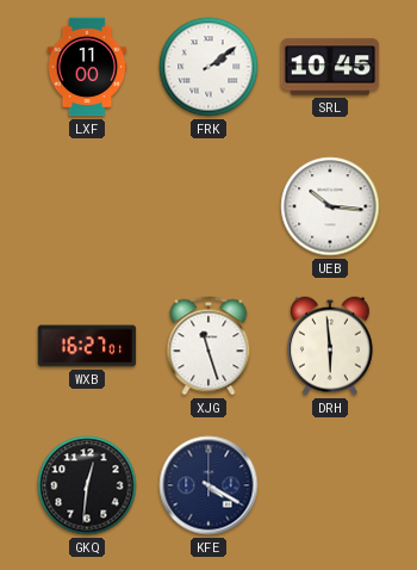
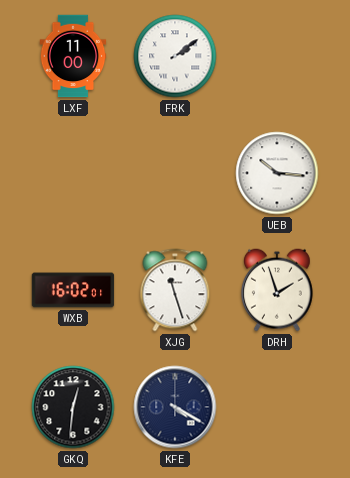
SRL: 10:45 -> none
WXB: 16:27 -> 16:02
DRH: 5:59 -> 1:57
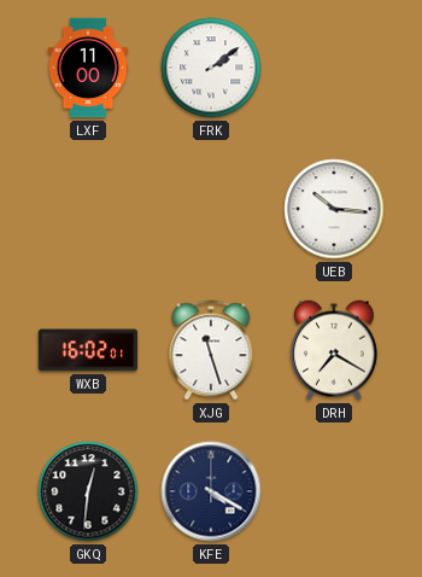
DRH: 1:57 -> 7:20
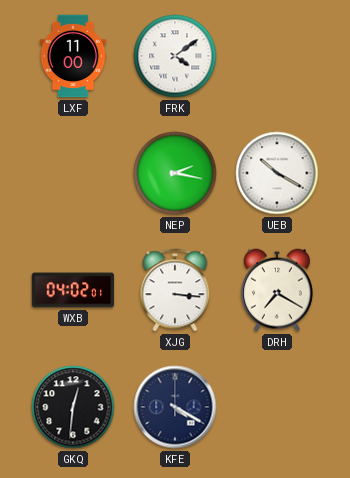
FRK: 2:09 -> 4:09
NEP: none -> 2:17
UEB: 10:16 -> 10:20
WXB: 16:02 -> 04:02
XJG: 11:27 -> 3:16
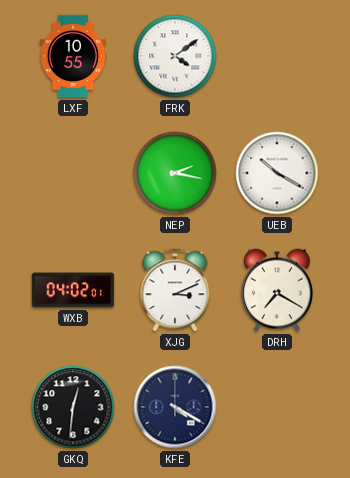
LXF: 11:00 -> 10:55
XJG: 3:16 -> 3:11
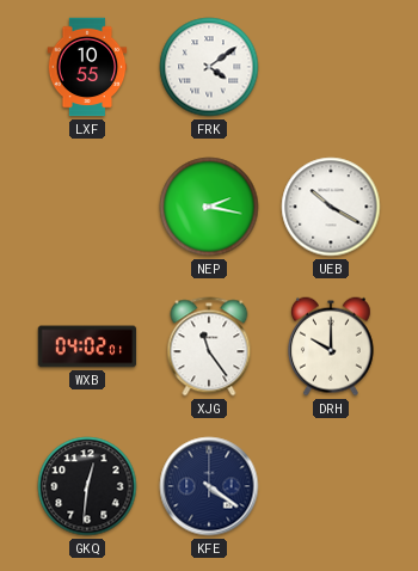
XJG: 3:11 -> 11:24
DRH: 7:20 -> 10:00
KFE: 4:20 -> 4:21
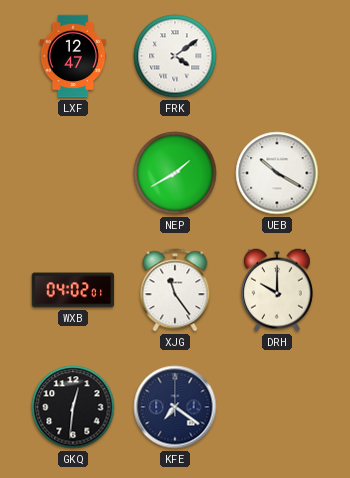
LXF: 10:55 -> 12:47
NEP: 2:17 -> 1:40
KFE: 4:21 -> 7:21
